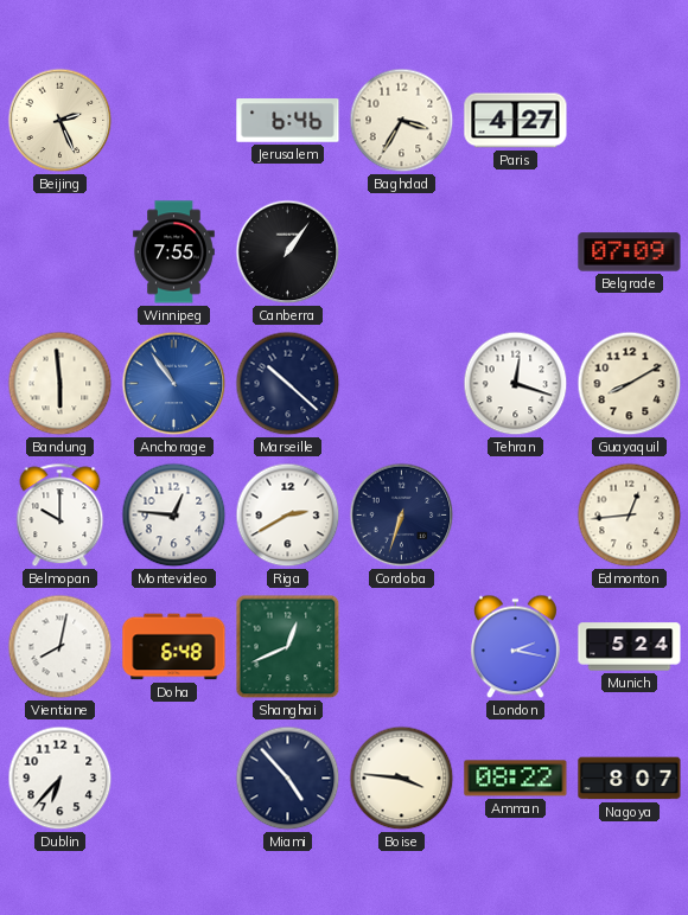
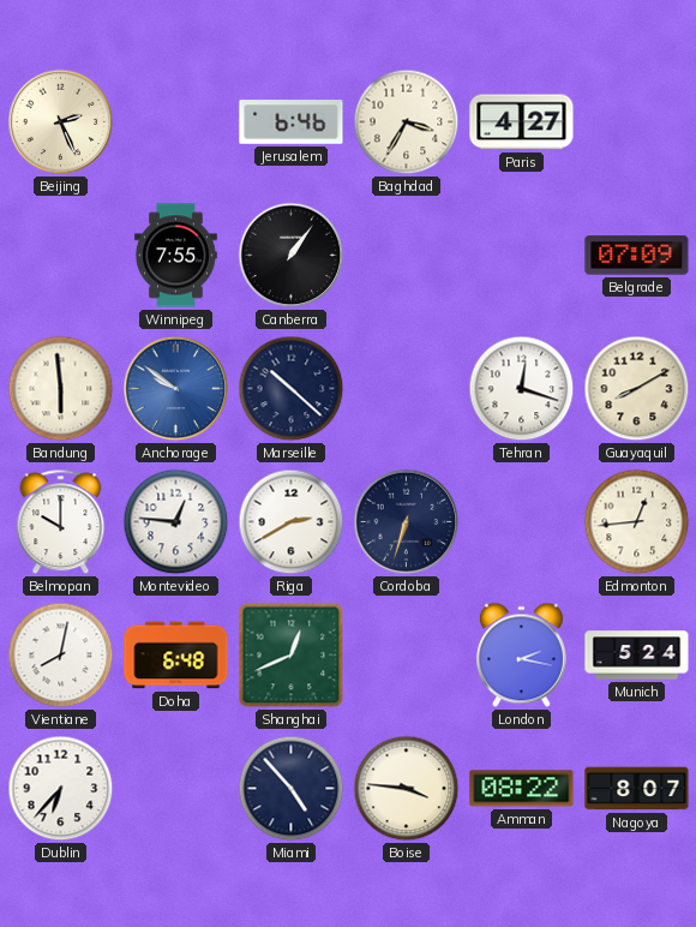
Anchorage: 10:54 -> 9:51
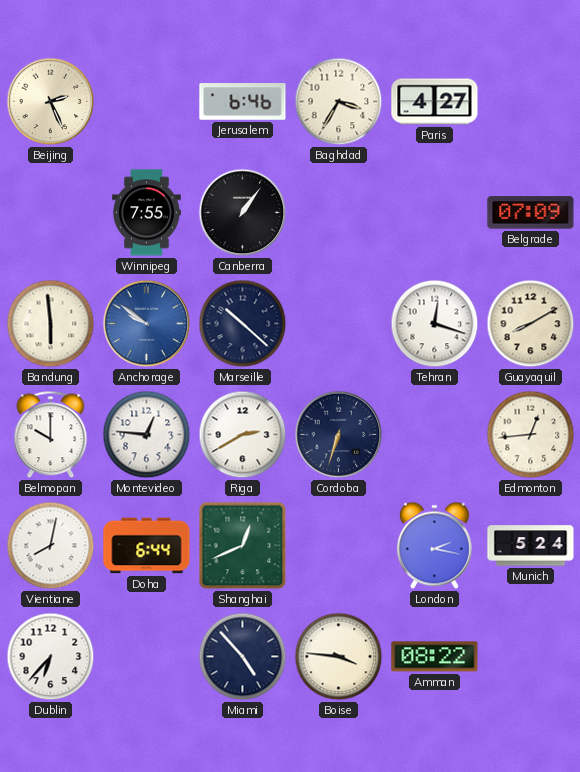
Doha: 6:48 -> 6:44
Nagoya: 8:07 -> none
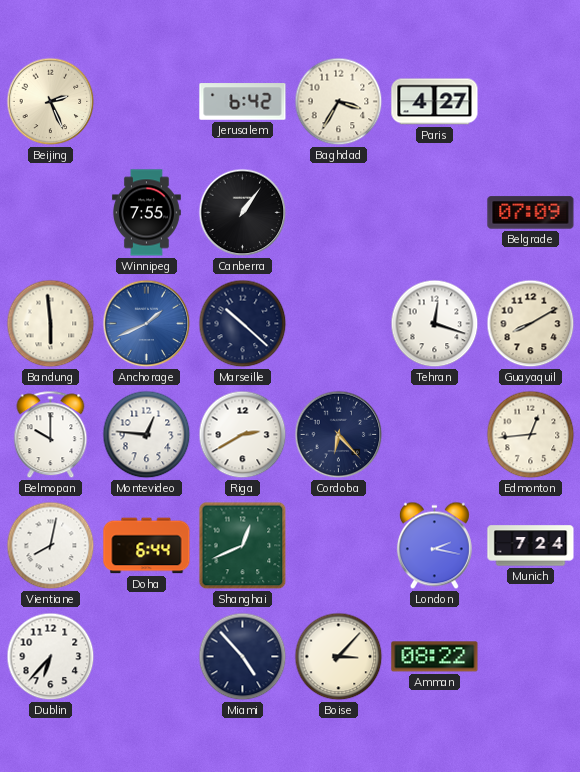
Jerusalem: 6:46 -> 6:42
Anchorage: 9:51 -> 1:41
Cordoba: 6:33 -> 6:23
Munich: 5:24 -> 7:24
Boise: 3:46 -> 3:07
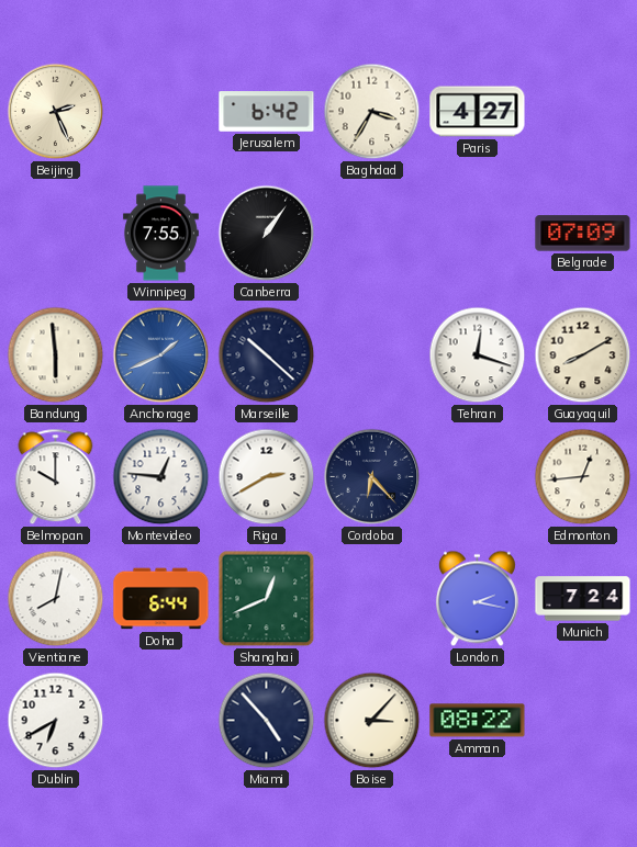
Dublin: 6:37 -> 6:40
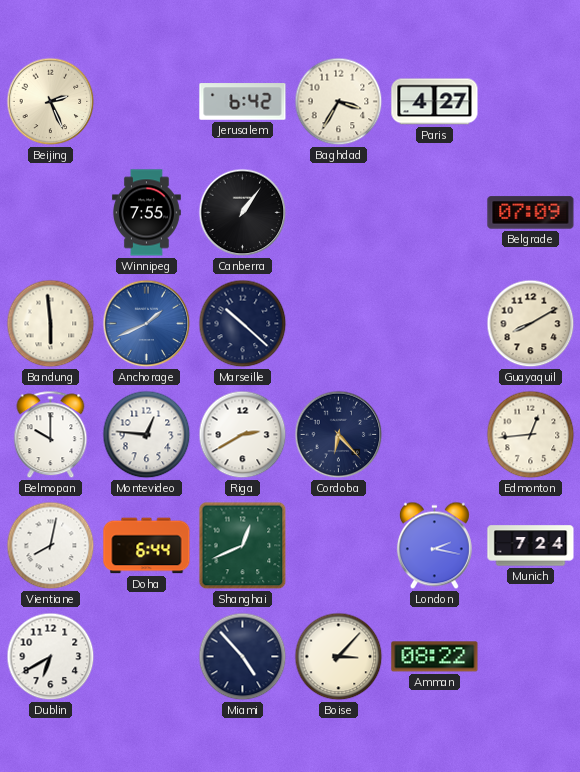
Tehran: 12:18 -> none
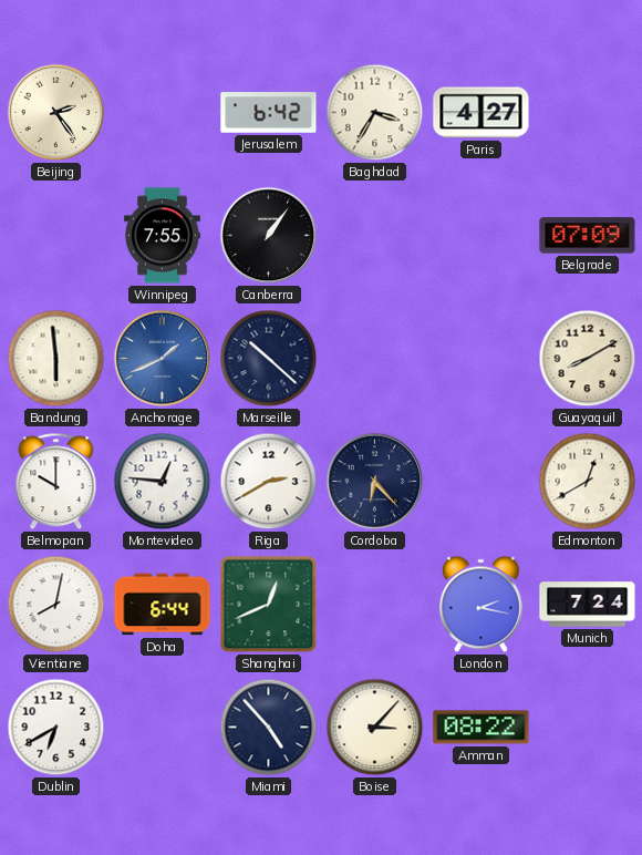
Beijing: 2:26 -> 2:24
Edmonton: 12:44 -> 12:40
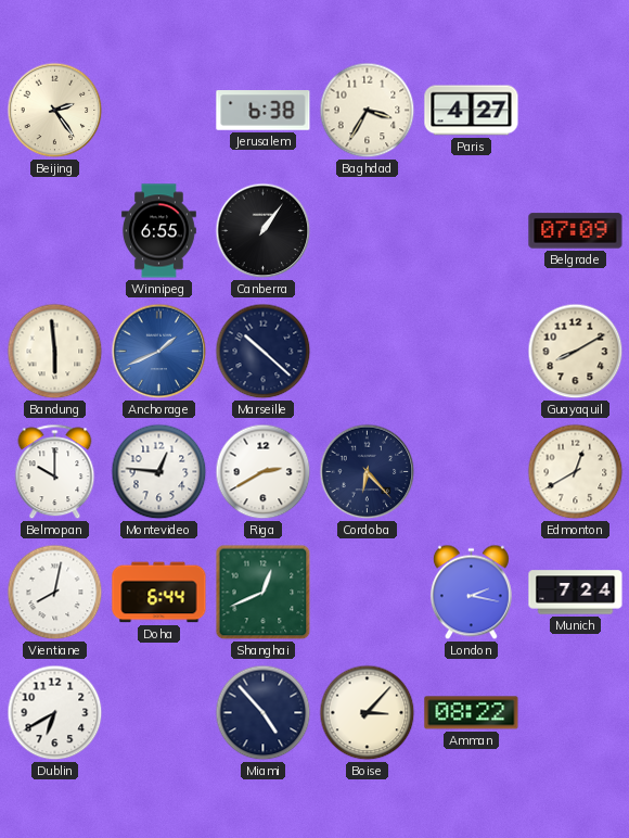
Jerusalem: 6:42 -> 6:38
Winnipeg: 7:55 -> 6:55
